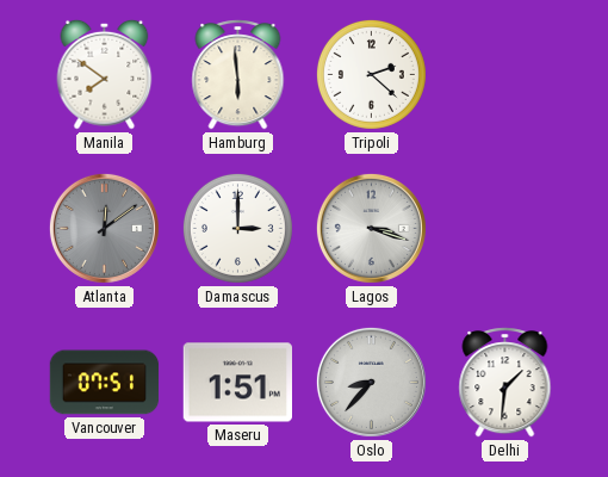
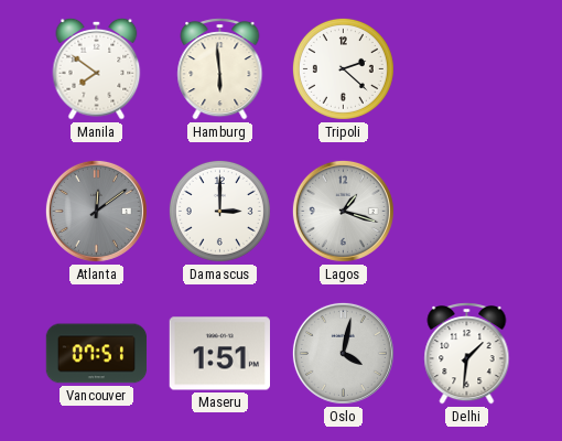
Lagos: 3:18 -> 1:18
Oslo: 8:37 -> 4:02
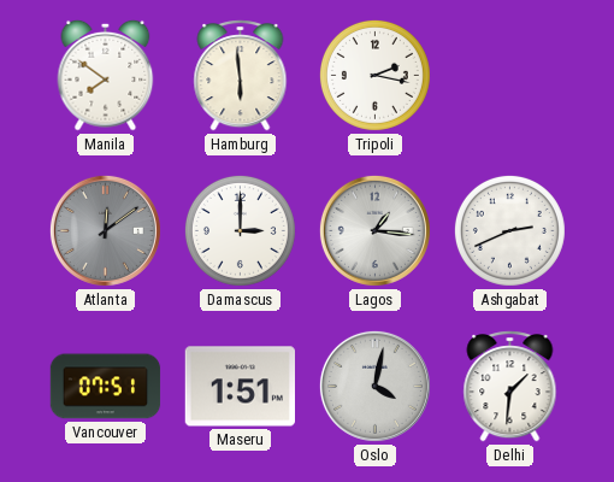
Tripoli: 2:22 -> 2:17
Lagos: 1:18 -> 1:16
Ashgabat: none -> 2:41
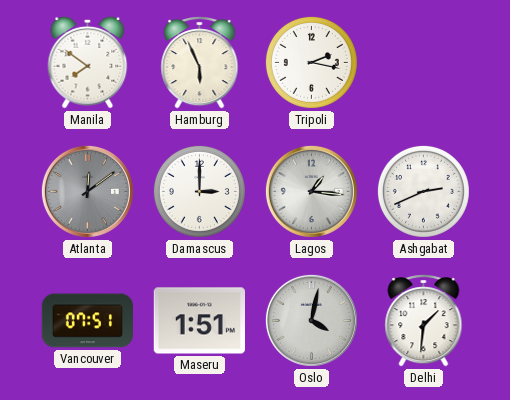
Hamburg: 5:59 -> 5:56
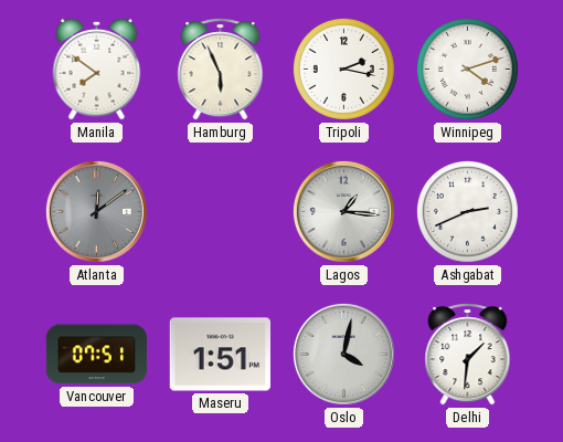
Winnipeg: none -> 4:12
Damascus: 3:00 -> none
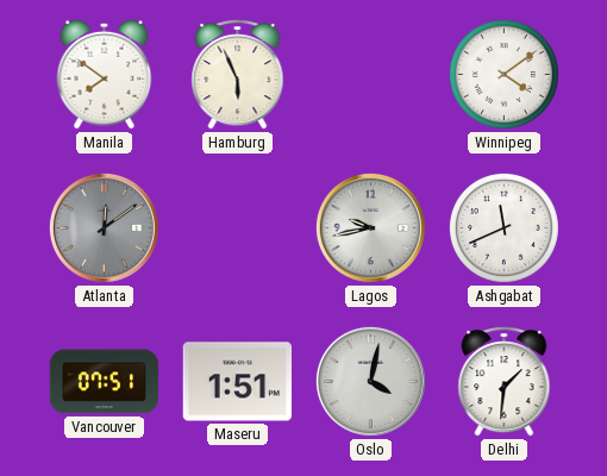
Tripoli: 2:17 -> none
Winnipeg: 4:12 -> 4:09
Lagos: 1:16 -> 9:43
Ashgabat: 2:41 -> 11:41
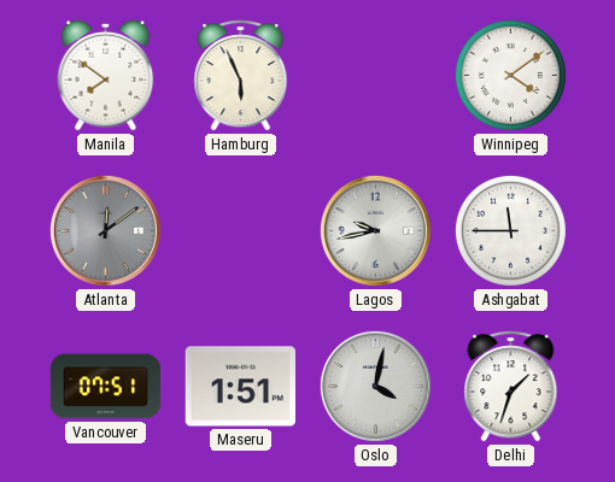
Ashgabat: 11:41 -> 11:45
Delhi: 1:31 -> 1:33
